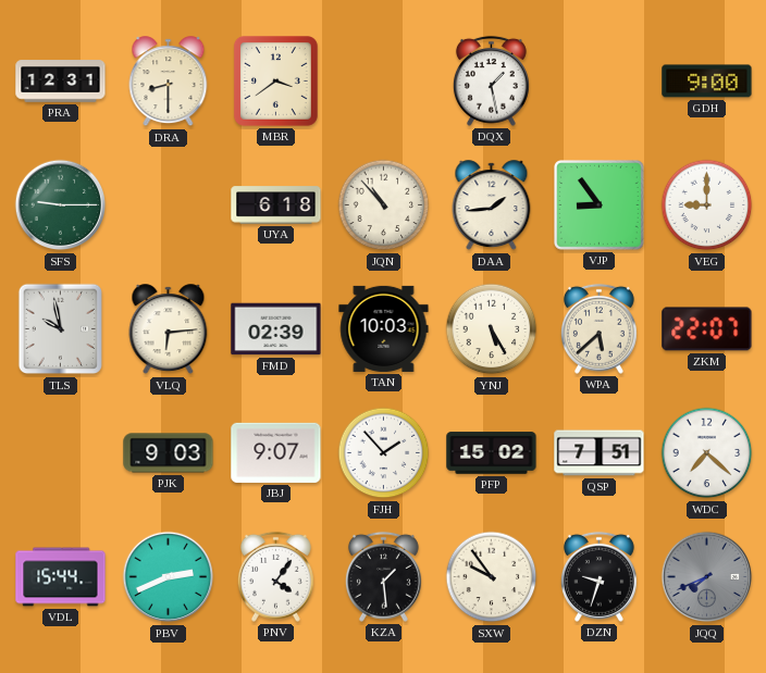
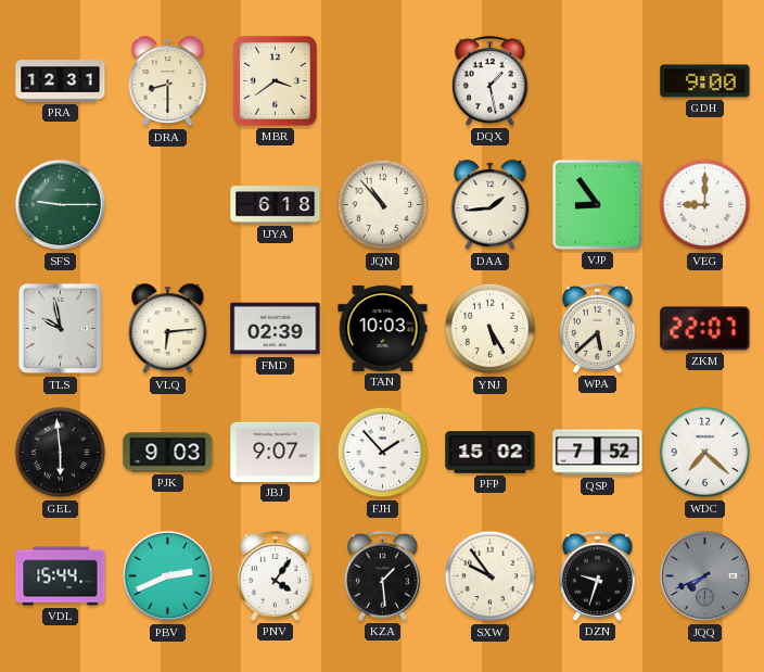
GEL: none -> 5:59
QSP: 7:51 -> 7:52
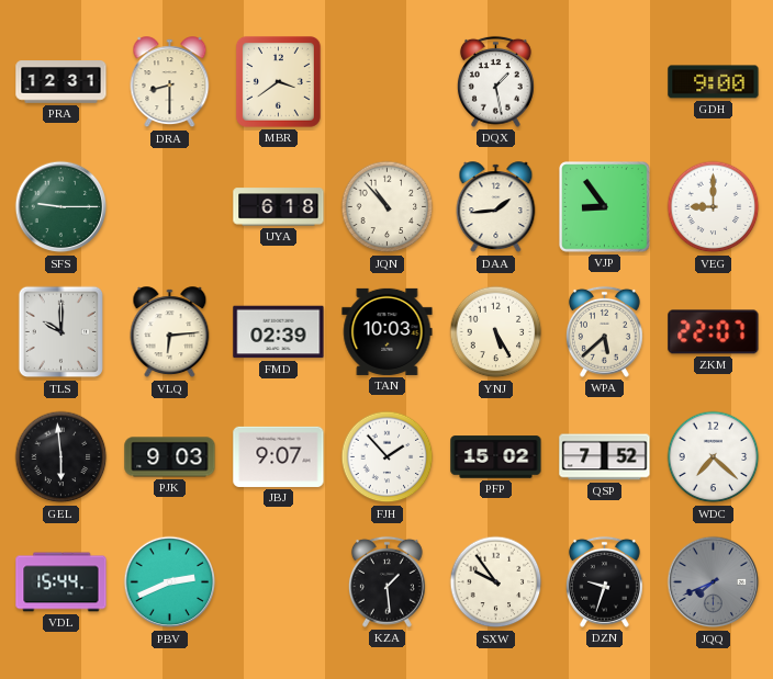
TLS: 9:58 -> 10:00
PNV: 4:06 -> none
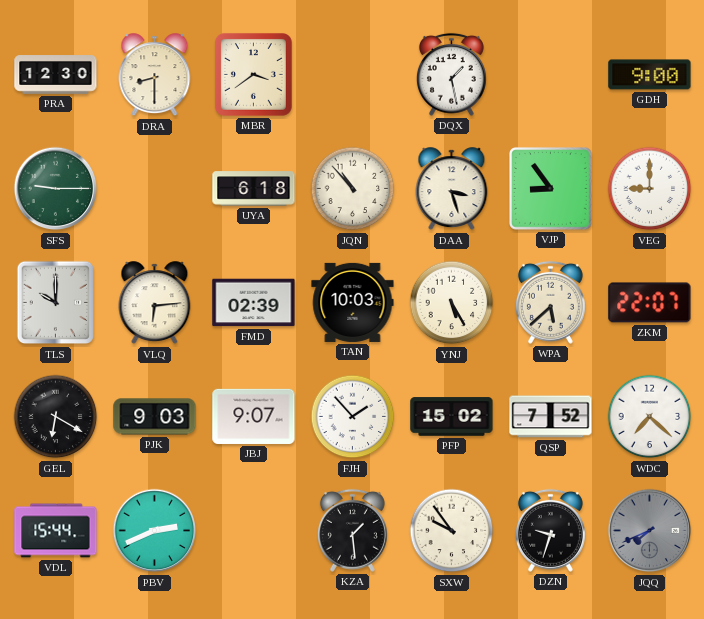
PRA: 12:31 -> 12:30
DAA: 1:44 -> 3:27
GEL: 5:59 -> 6:20
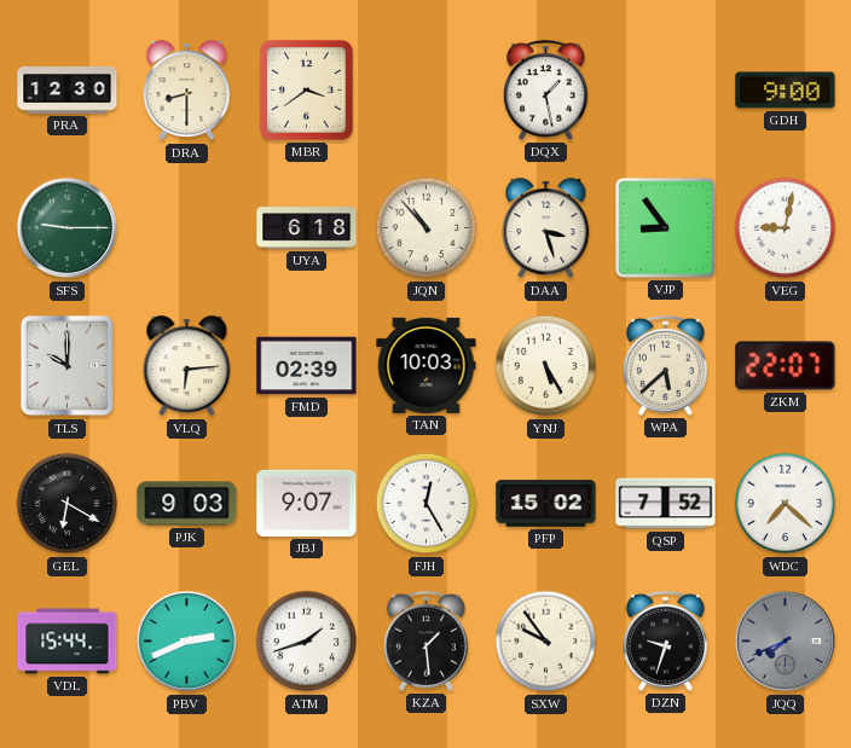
VEG: 9:00 -> 9:02
FJH: 1:53 -> 12:25
ATM: none -> 1:42
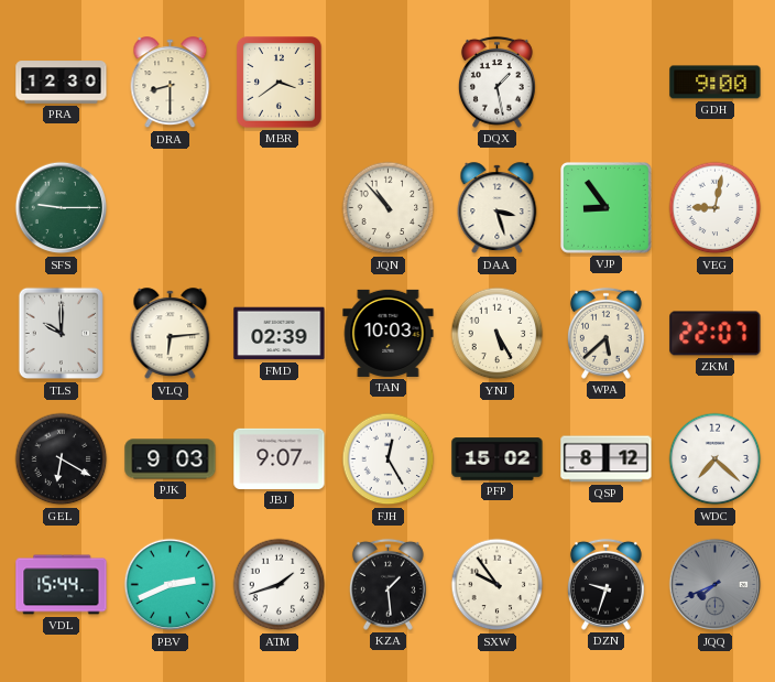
UYA: 6:18 -> none
QSP: 7:52 -> 8:12
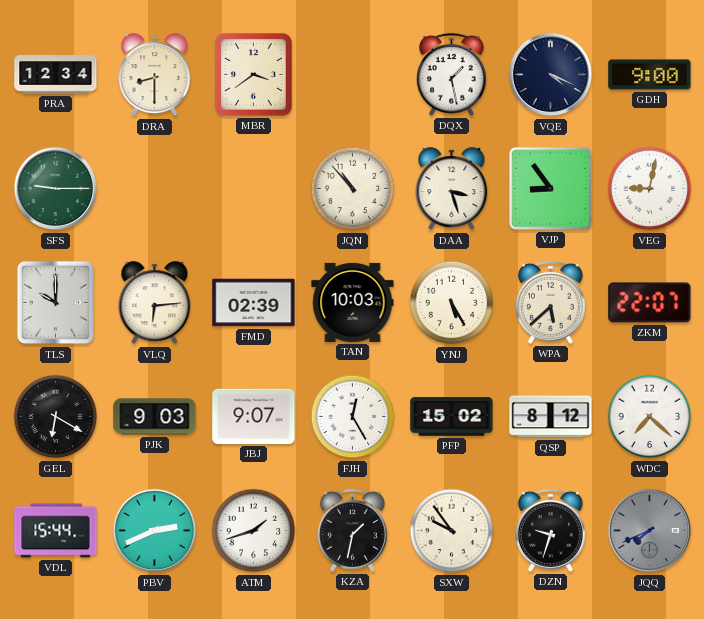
PRA: 12:30 -> 12:34
VQE: none -> 4:19
KZA: 1:29 -> 1:32
